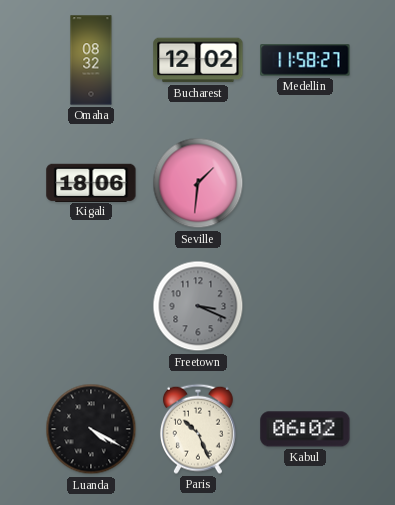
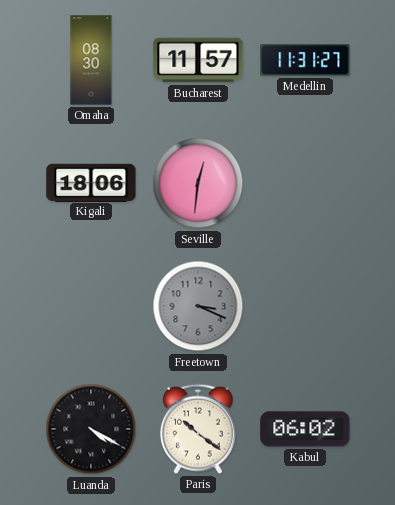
Omaha: 08:32 -> 08:30
Bucharest: 12:02 -> 11:57
Medellin: 11:58 -> 11:31
Seville: 1:31 -> 12:31
Paris: 10:26 -> 10:21
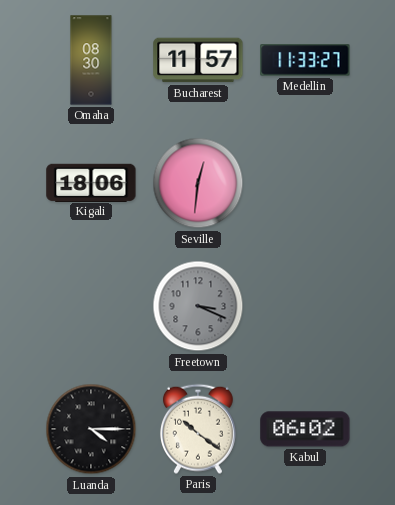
Medellin: 11:31 -> 11:33
Luanda: 4:20 -> 4:15
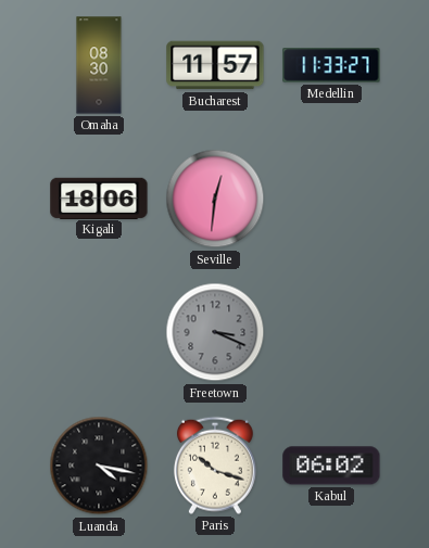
Luanda: 4:15 -> 4:17
Paris: 10:21 -> 10:18
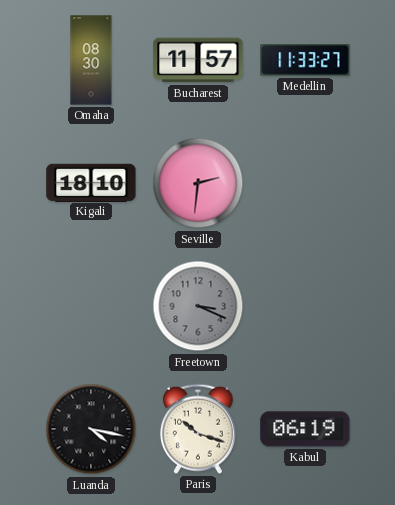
Kigali: 18:06 -> 18:10
Seville: 12:31 -> 2:31
Kabul: 06:02 -> 06:19
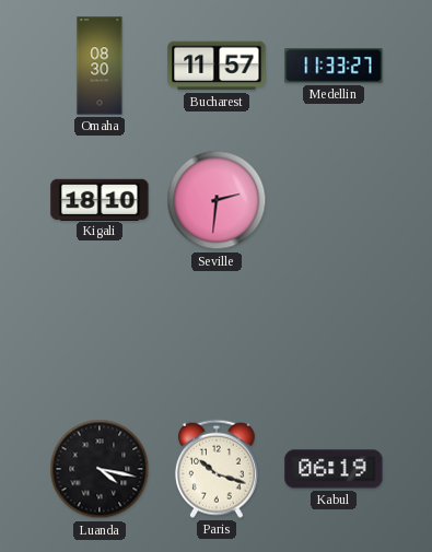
Freetown: 3:19 -> none
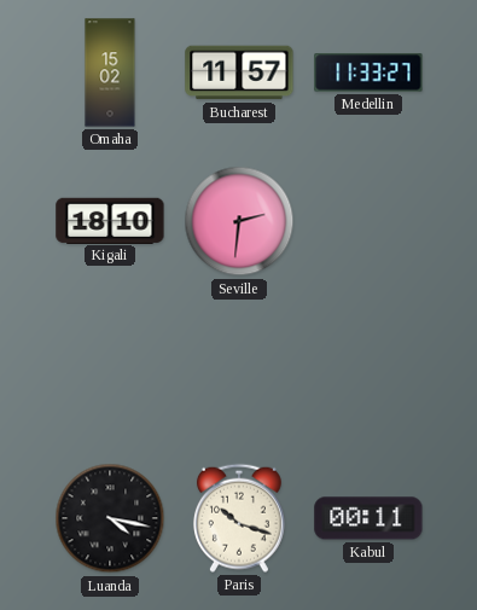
Omaha: 08:30 -> 15:02
Kabul: 06:19 -> 00:11
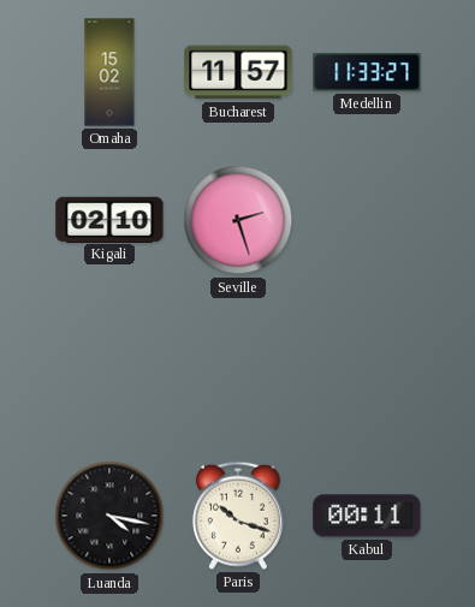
Kigali: 18:10 -> 02:10
Seville: 2:31 -> 2:27
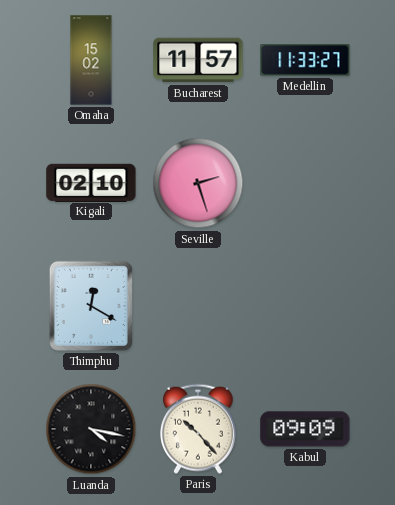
Thimphu: none -> 12:20
Paris: 10:18 -> 10:23
Kabul: 00:11 -> 09:09
